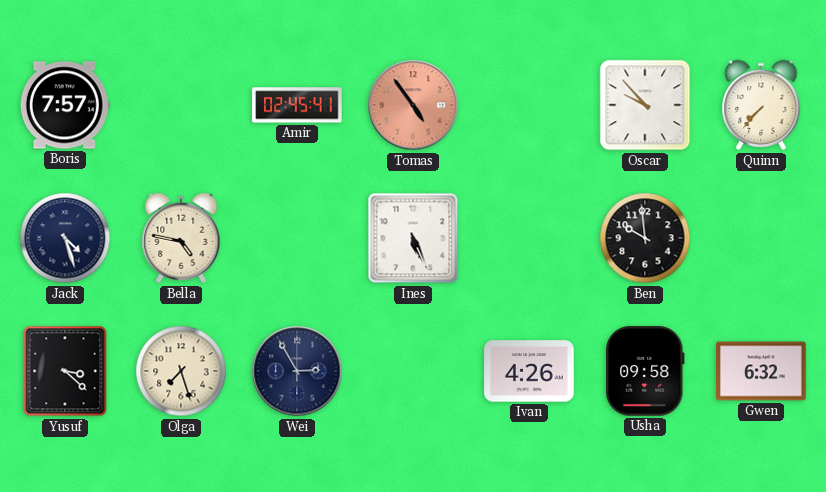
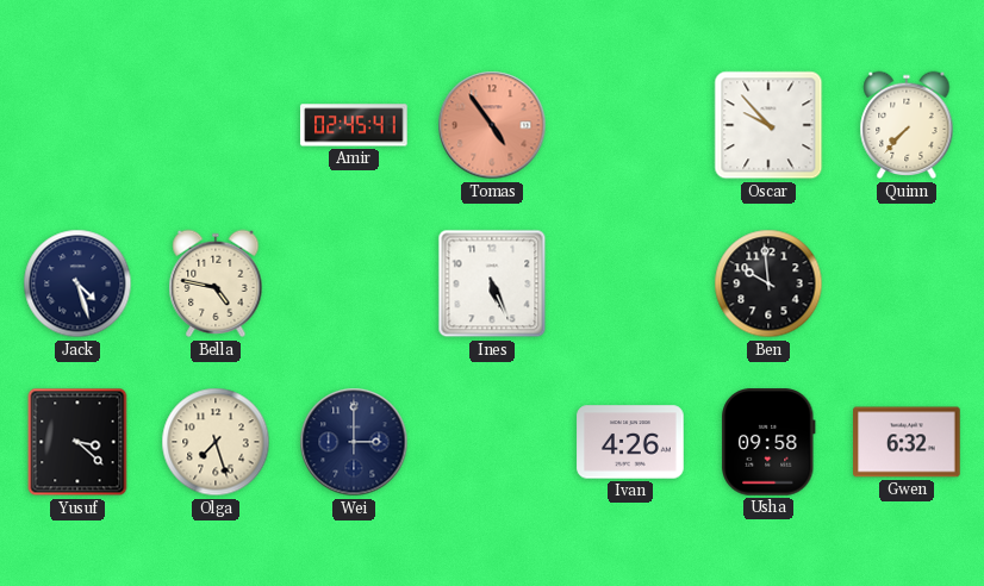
Boris: 7:57 -> none
Wei: 2:55 -> 3:00
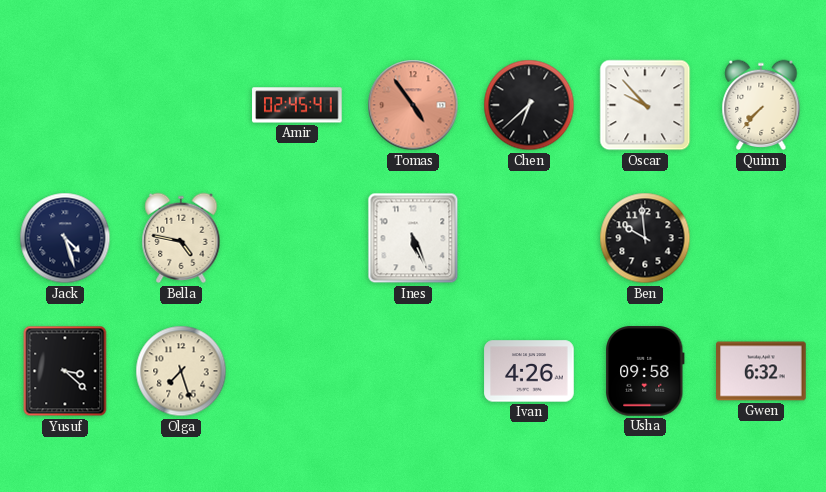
Chen: none -> 6:38
Wei: 3:00 -> none
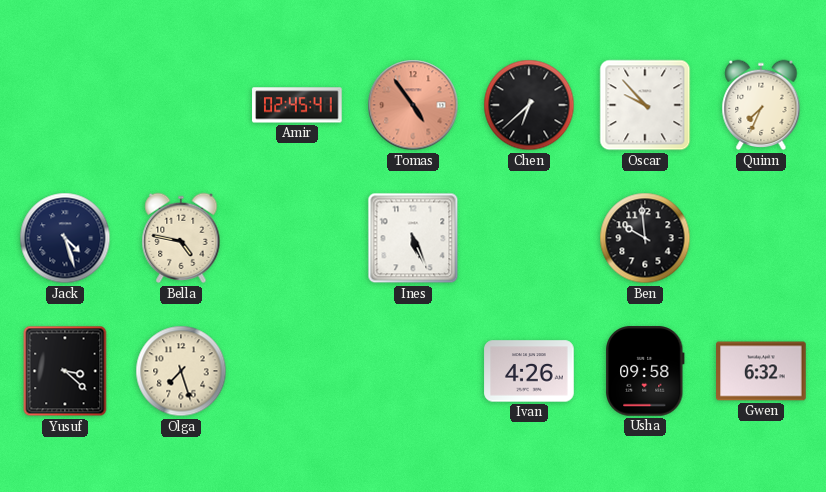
Quinn: 7:37 -> 7:34
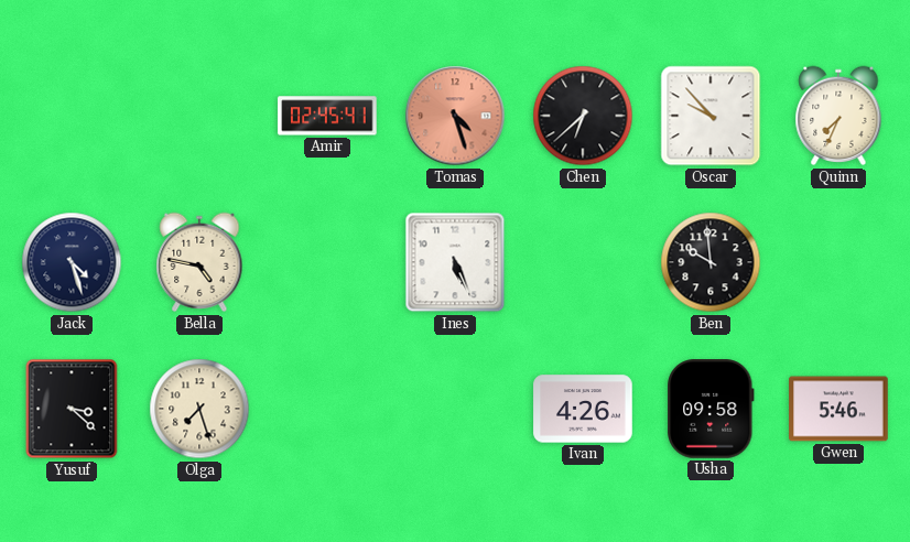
Tomas: 4:54 -> 4:27
Gwen: 6:32 -> 5:46
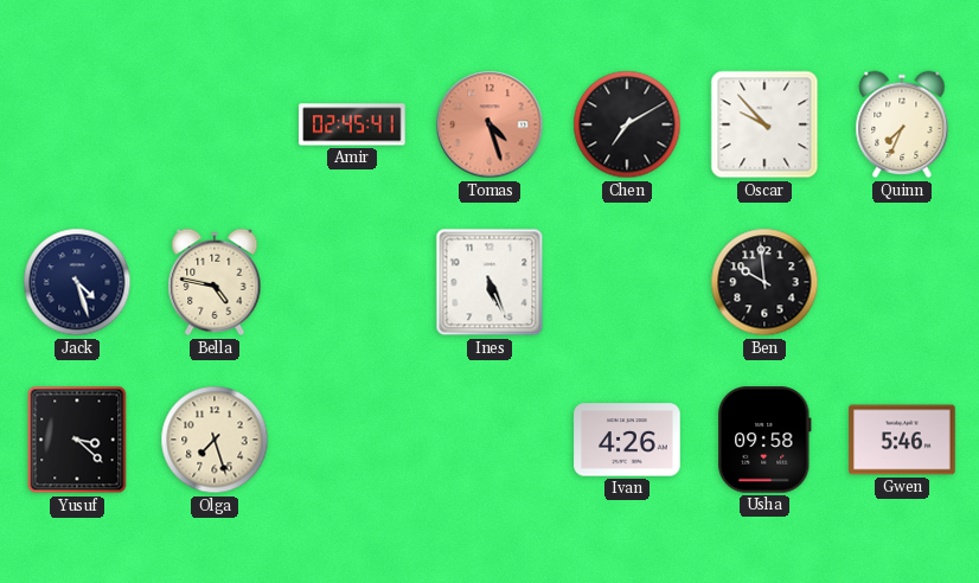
Chen: 6:38 -> 7:10
